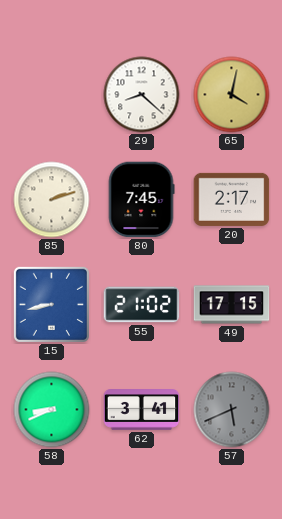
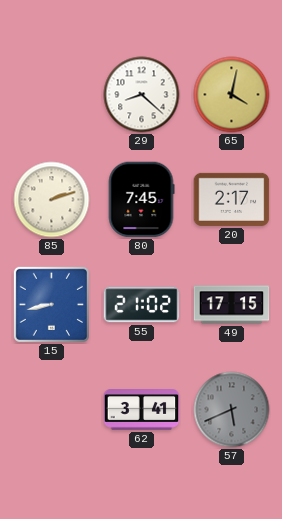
58: 8:41 -> none
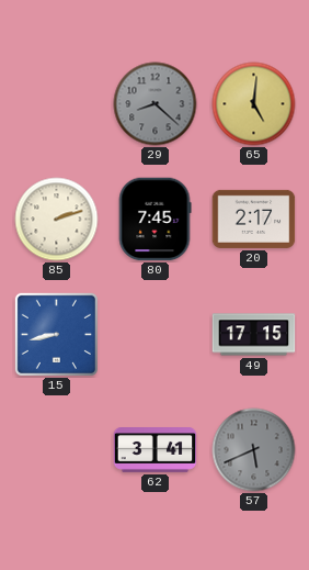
29 dial: white -> grey
65: 4:02 -> 5:01
55: 21:02 -> none
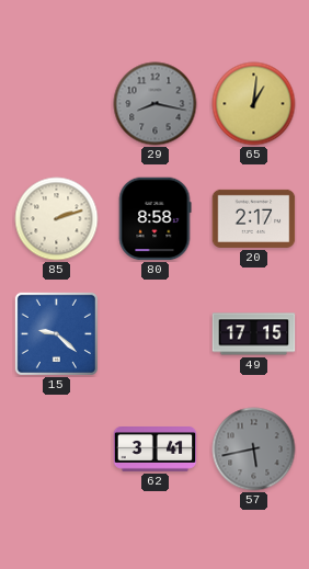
29: 8:22 -> 8:17
65: 5:01 -> 1:01
80: 7:45 -> 8:58
15: 8:43 -> 9:22
57: 5:41 -> 5:43
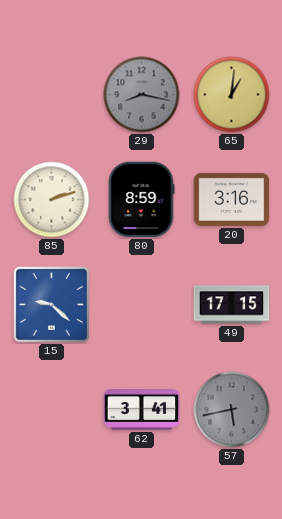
80: 8:58 -> 8:59
20: 2:17 -> 3:16
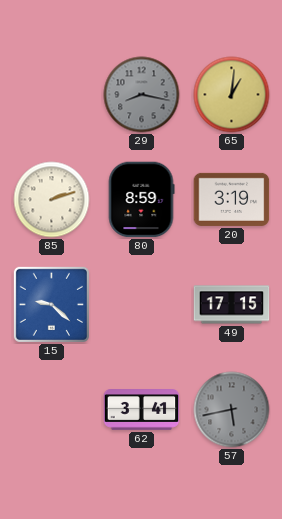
20: 3:16 -> 3:19
